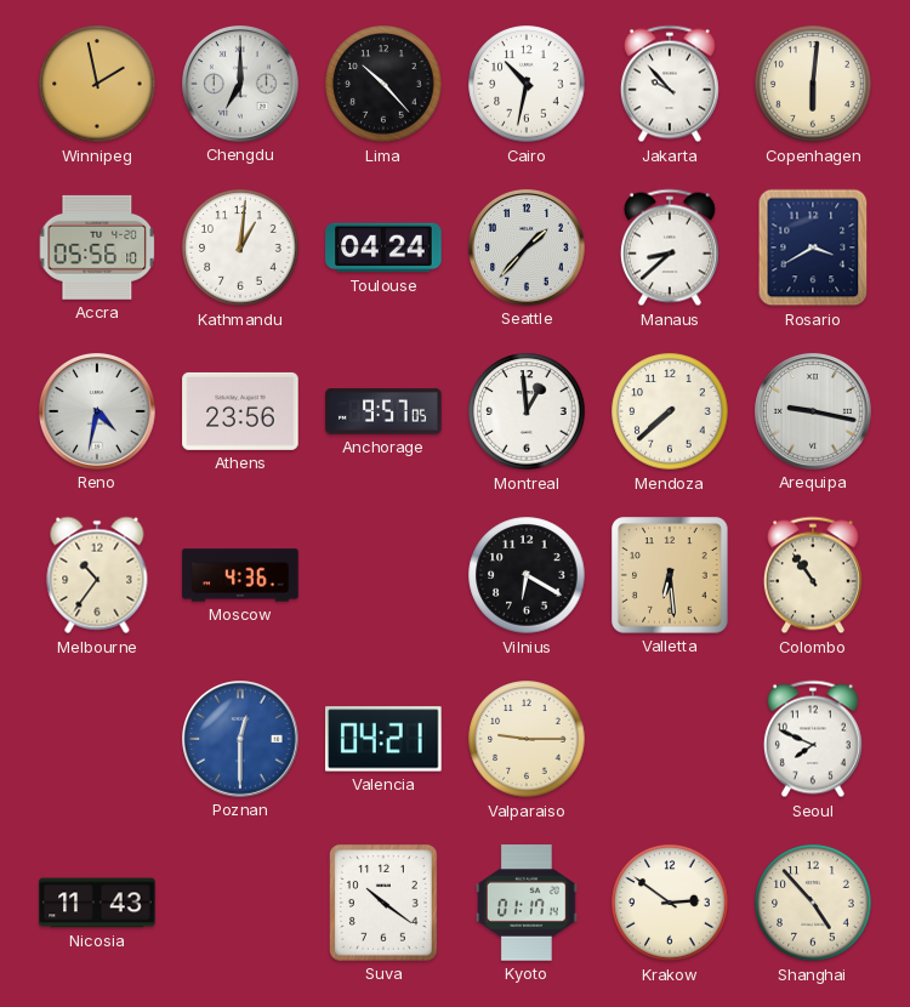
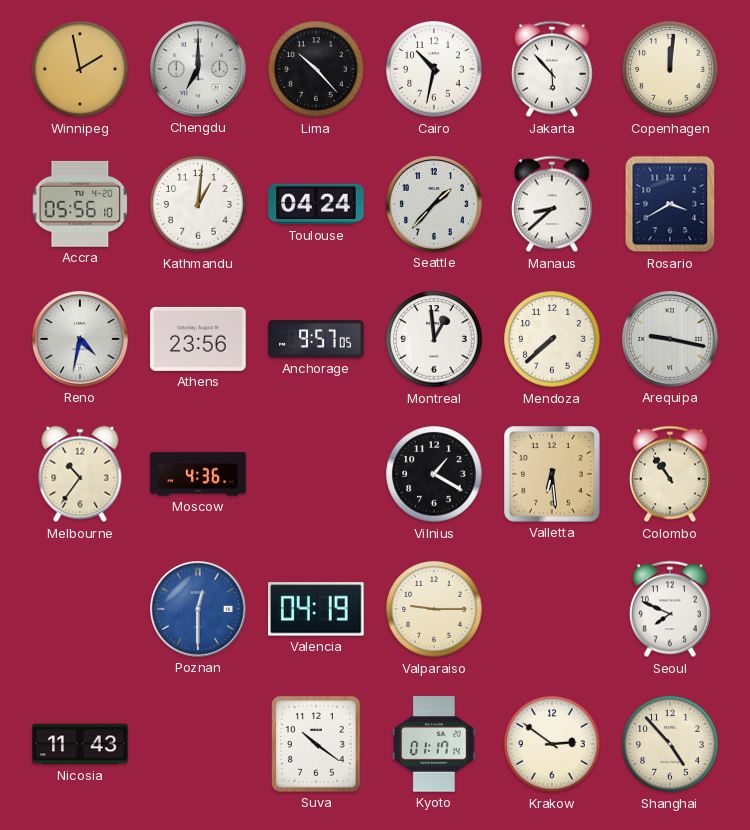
Jakarta: 9:53 -> 5:53
Copenhagen: 6:01 -> 12:01
Vilnius: 6:20 -> 1:20
Valencia: 04:21 -> 04:19
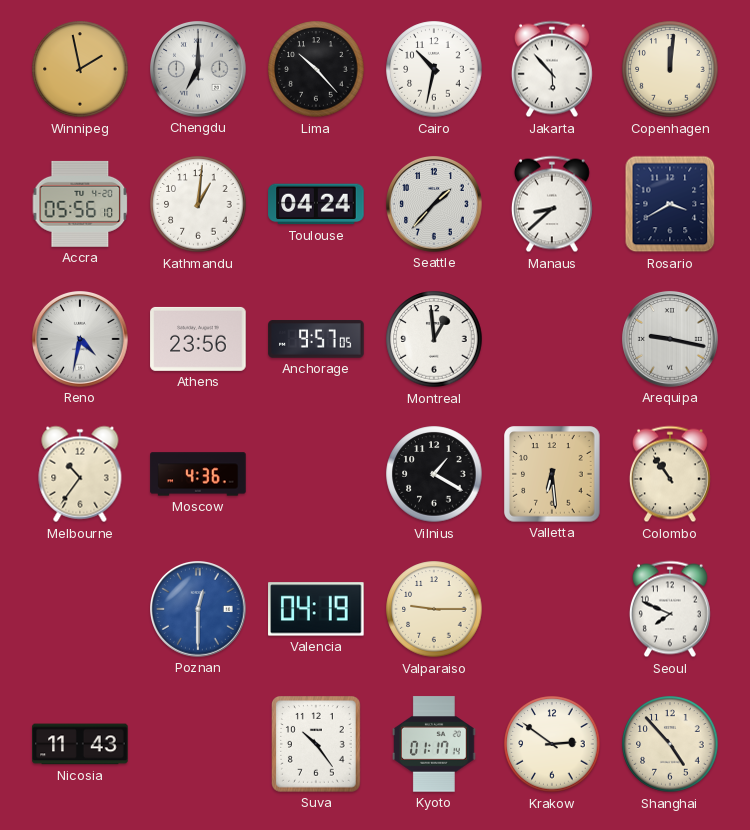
Mendoza: 7:38 -> none
Suva: 10:21 -> 10:24
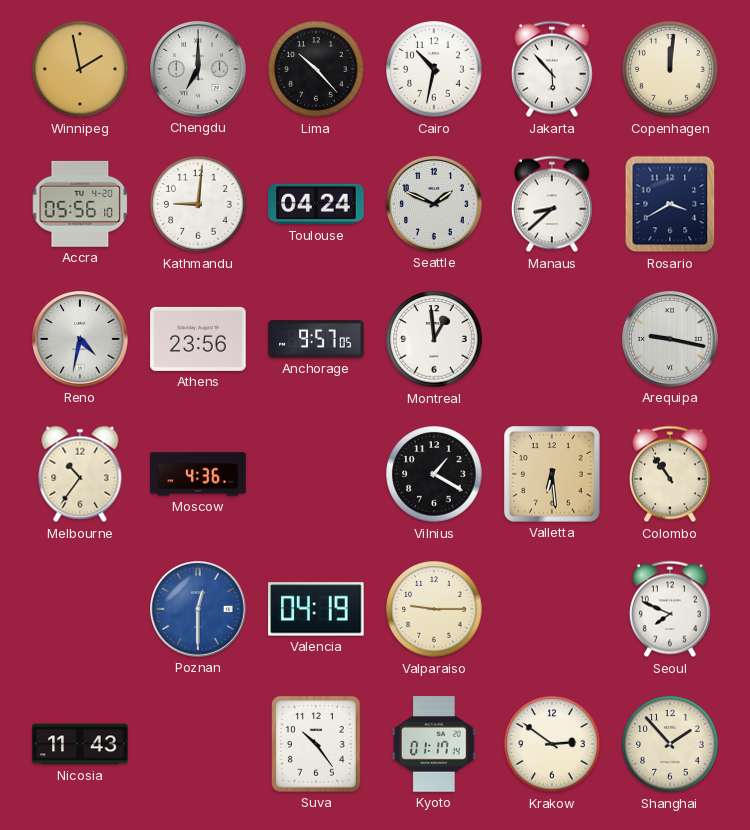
Kathmandu: 1:01 -> 9:01
Seattle: 1:37 -> 1:49
Shanghai: 4:53 -> 1:53
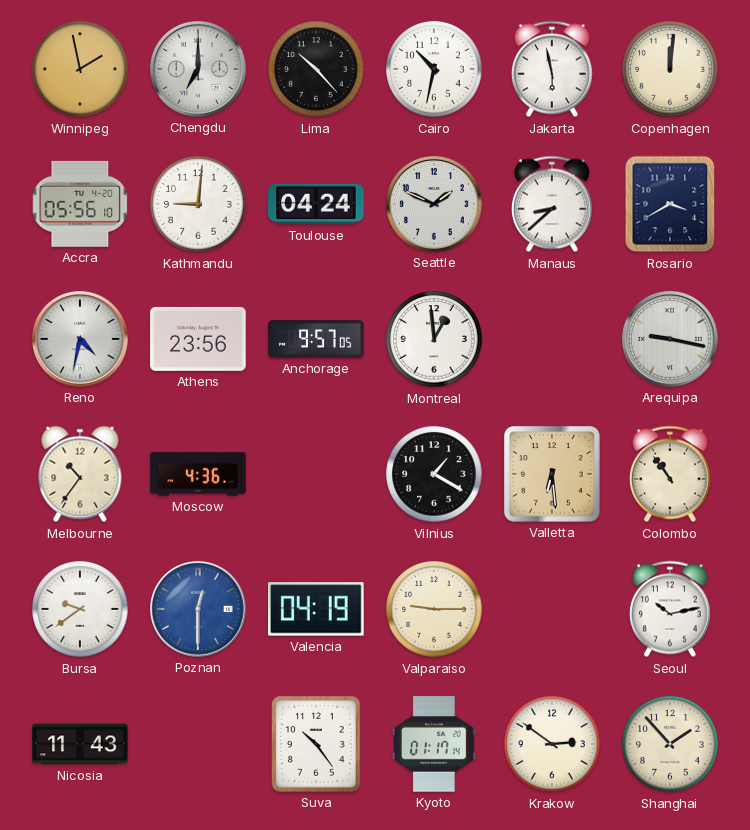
Jakarta: 5:53 -> 5:58
Bursa: none -> 9:39
Seoul: 7:49 -> 10:13
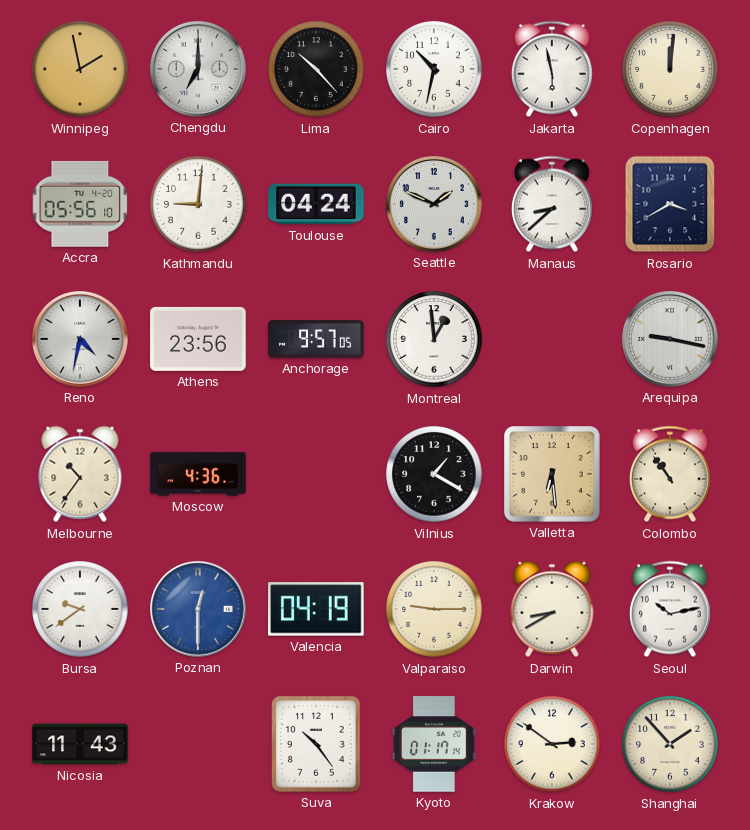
Darwin: none -> 8:40
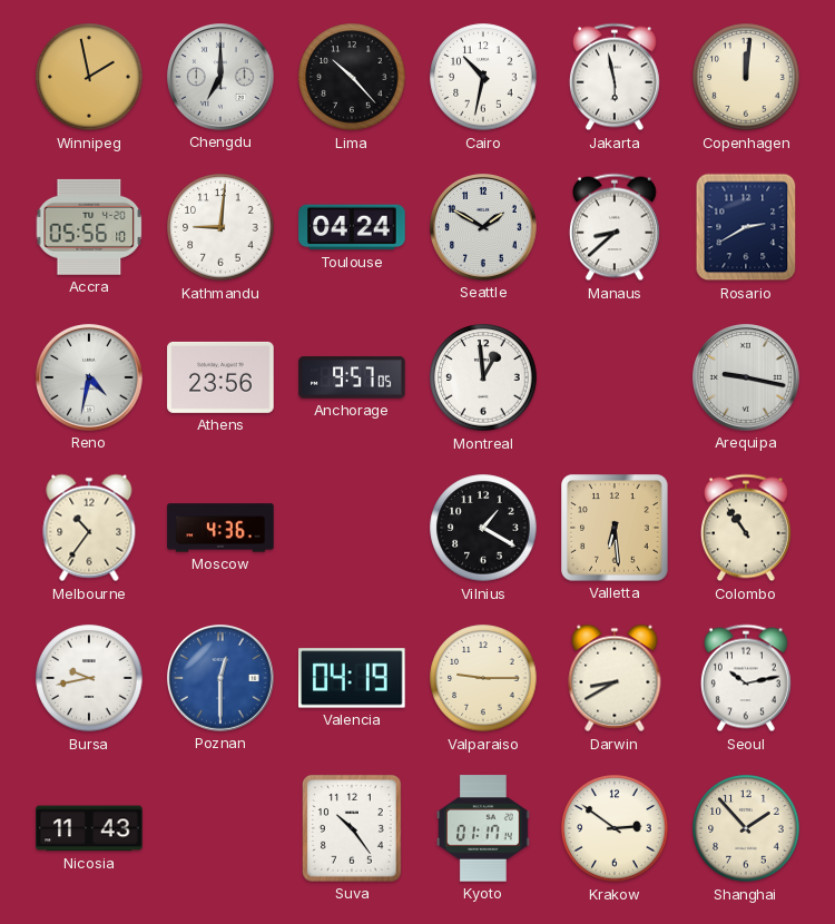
Seattle: 1:49 -> 1:50
Rosario: 3:40 -> 2:40
Bursa: 9:39 -> 9:43
